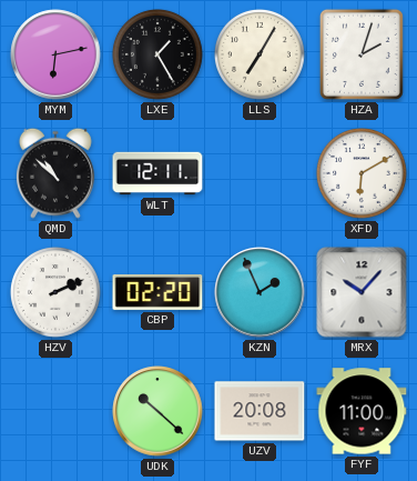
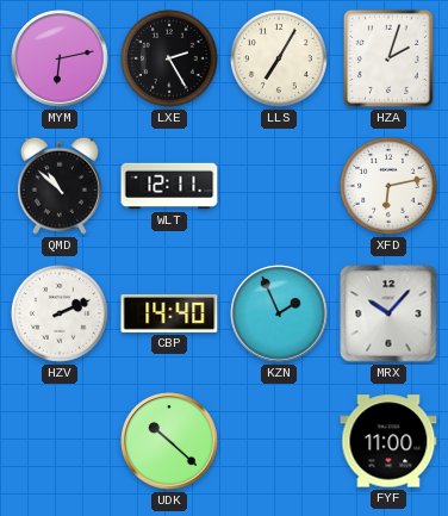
LXE: 1:25 -> 2:25
XFD: 6:10 -> 6:13
CBP: 02:20 -> 14:40
UZV: 20:08 -> none
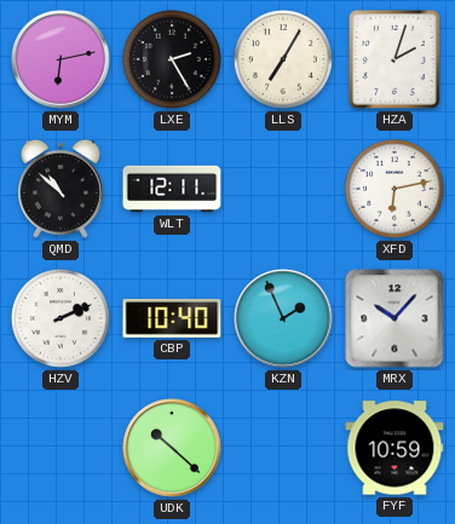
CBP: 14:40 -> 10:40
FYF: 11:00 -> 10:59
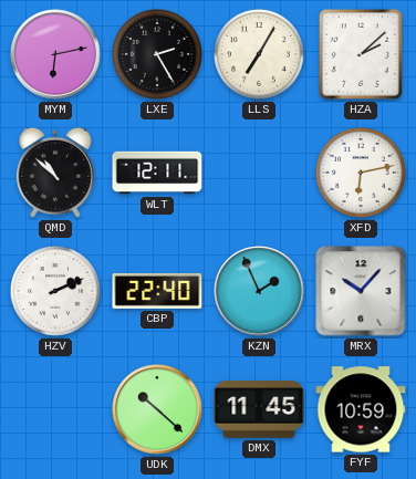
HZA: 2:03 -> 2:08
CBP: 10:40 -> 22:40
DMX: none -> 11:45
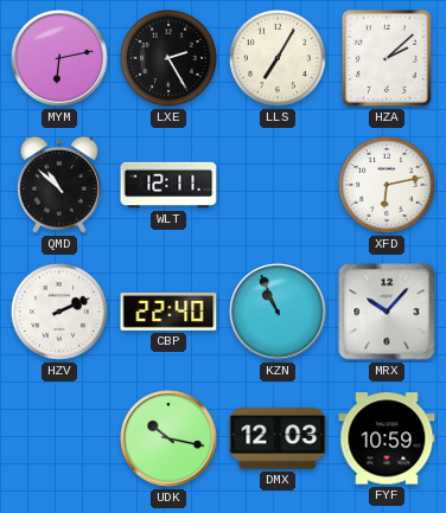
KZN: 1:56 -> 10:56
UDK: 10:22 -> 10:17
DMX: 11:45 -> 12:03
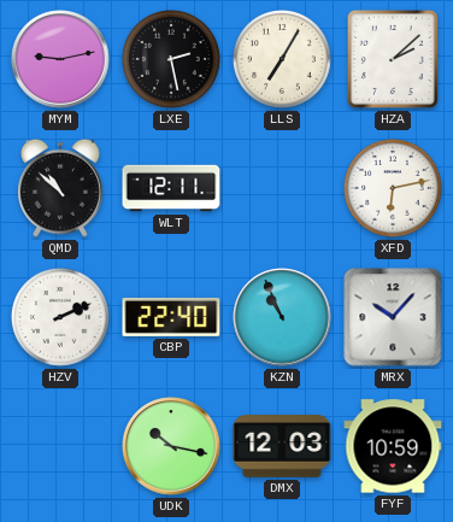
MYM: 6:13 -> 9:13
LXE: 2:25 -> 2:28
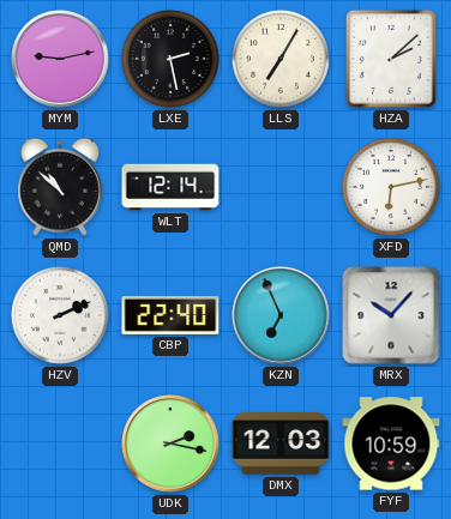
WLT: 12:11 -> 12:14
KZN: 10:56 -> 6:56
UDK: 10:17 -> 2:17
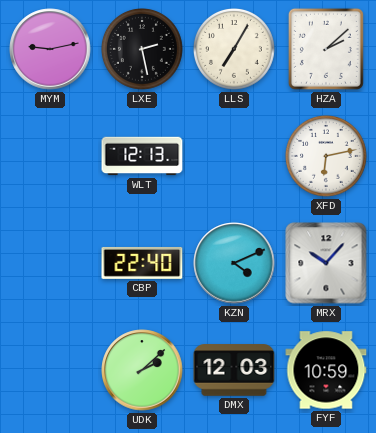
QMD: 10:52 -> none
WLT: 12:14 -> 12:13
HZV: 2:11 -> none
KZN: 6:56 -> 4:11
UDK: 2:17 -> 2:08
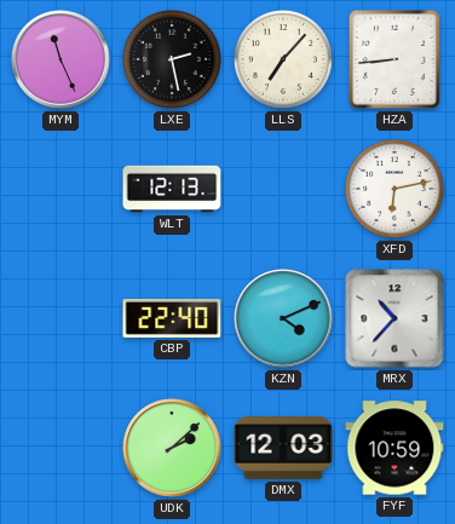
MYM: 9:13 -> 11:26
LLS: 7:05 -> 7:07
HZA: 2:08 -> 8:44
MRX: 10:07 -> 10:37
